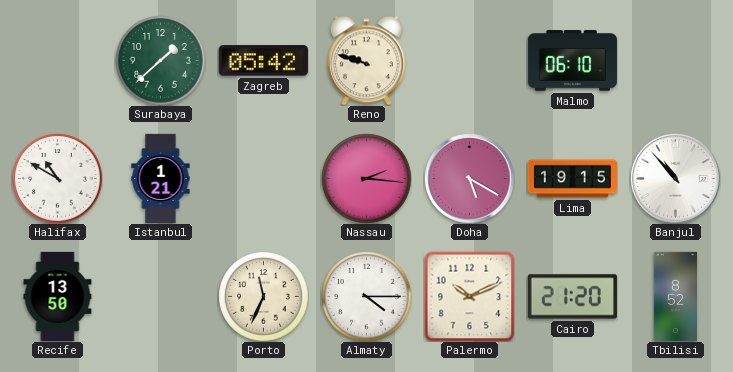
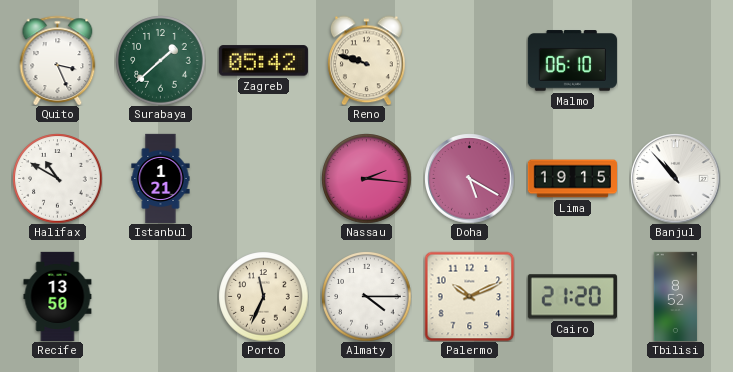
Quito: none -> 3:26
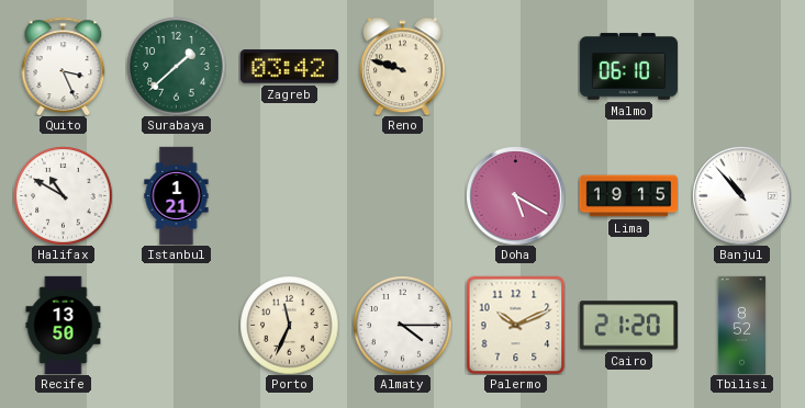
Zagreb: 05:42 -> 03:42
Nassau: 2:16 -> none
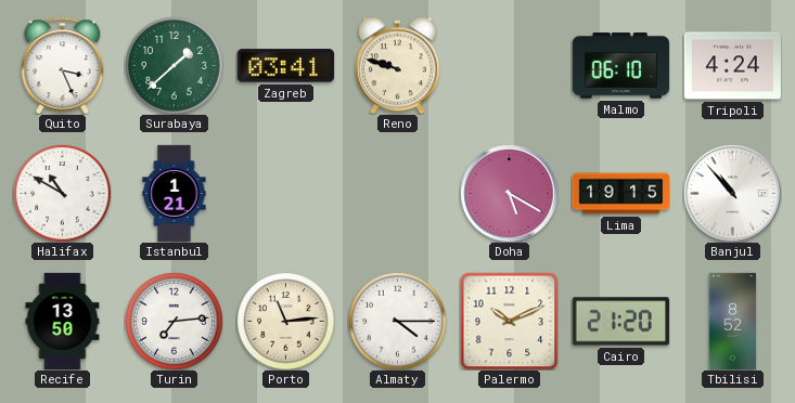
Zagreb: 03:42 -> 03:41
Tripoli: none -> 4:24
Turin: none -> 7:14
Porto: 11:34 -> 11:14
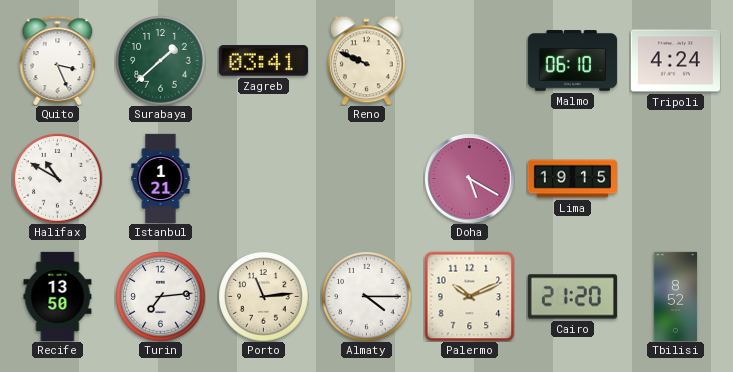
Reno: 9:48 -> 9:49
Banjul: 10:53 -> none
